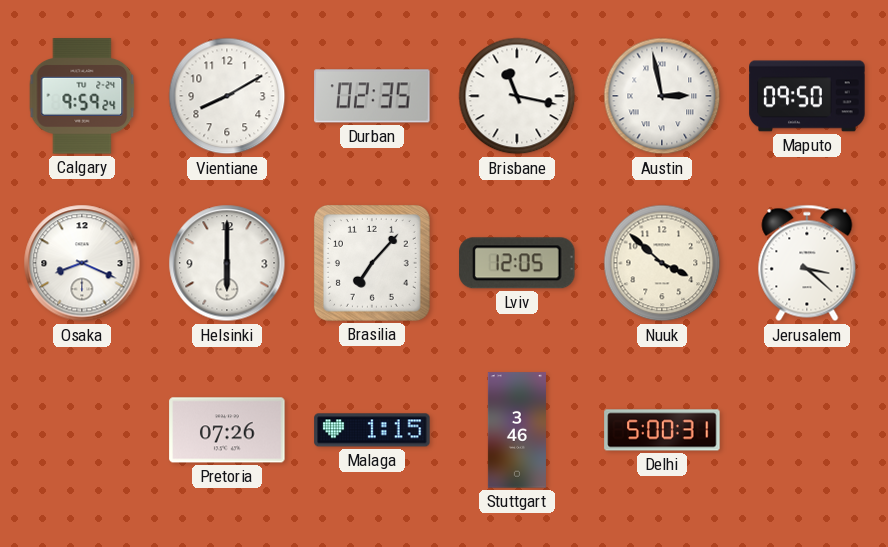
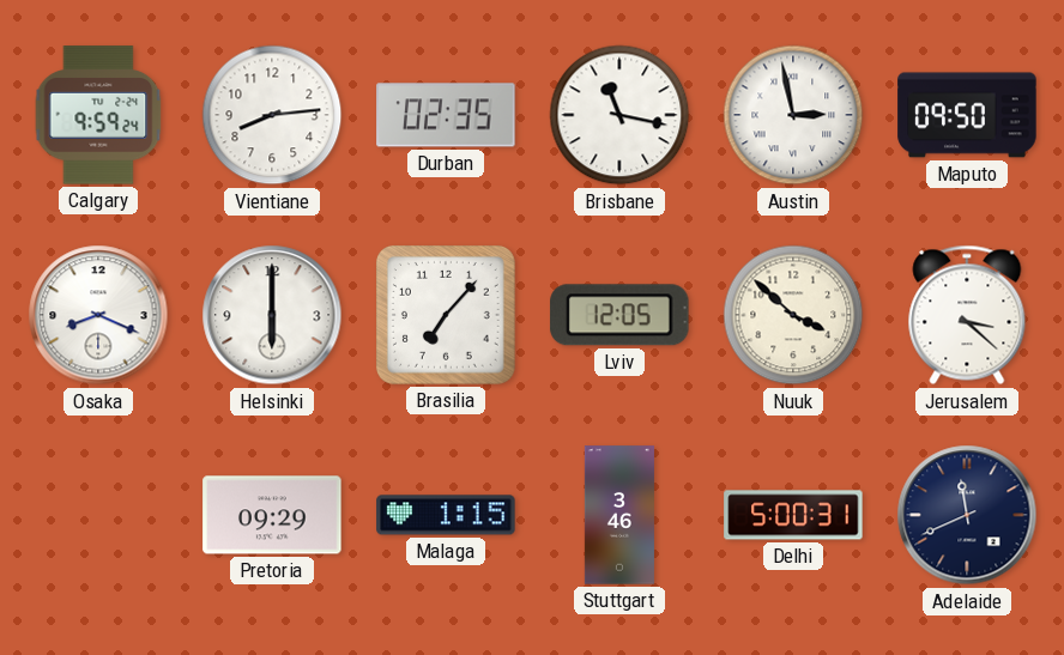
Vientiane: 8:10 -> 8:14
Pretoria: 07:26 -> 09:29
Adelaide: none -> 11:41
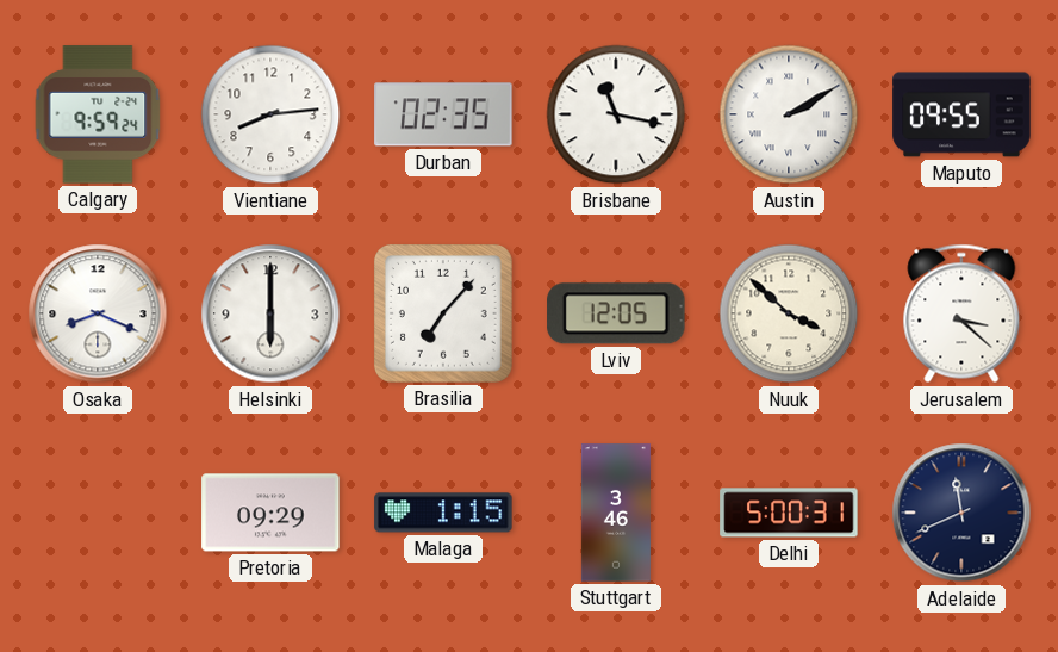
Austin: 2:58 -> 2:10
Maputo: 09:50 -> 09:55
